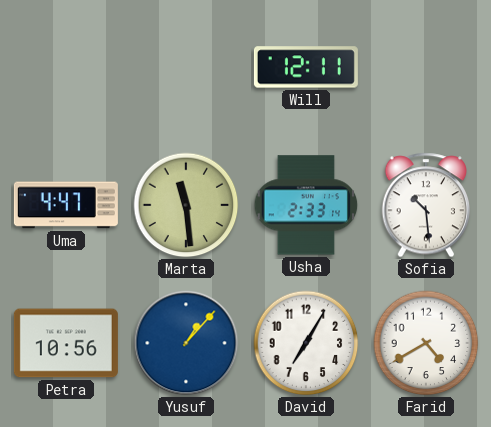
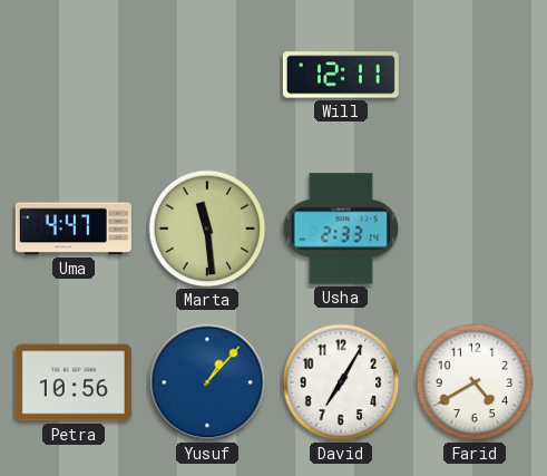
Sofia: 10:29 -> none
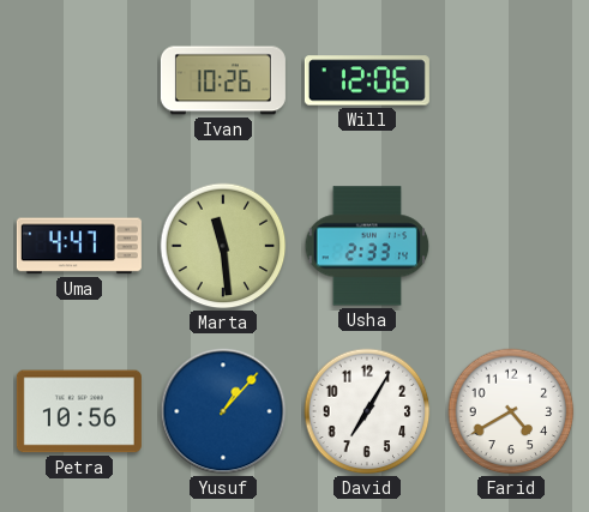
Ivan: none -> 10:26
Will: 12:11 -> 12:06
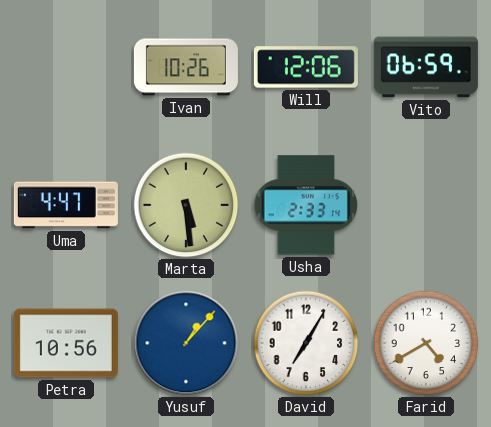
Vito: none -> 06:59
Marta: 11:29 -> 5:29
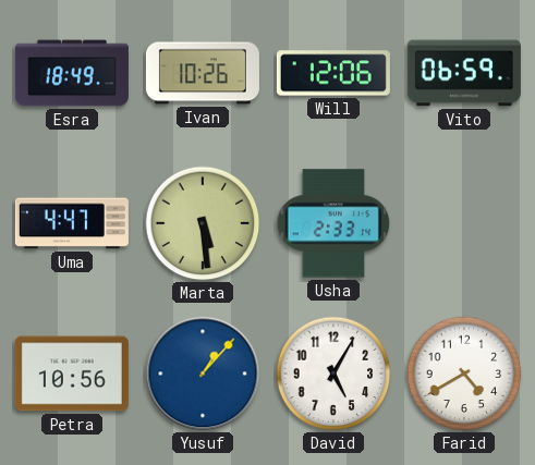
Esra: none -> 18:49
David: 7:05 -> 5:05
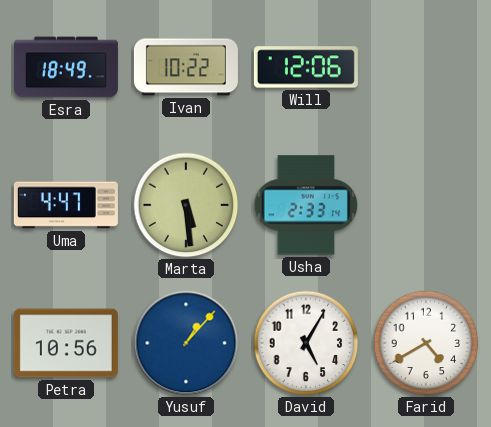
Ivan: 10:26 -> 10:22
Vito: 06:59 -> none
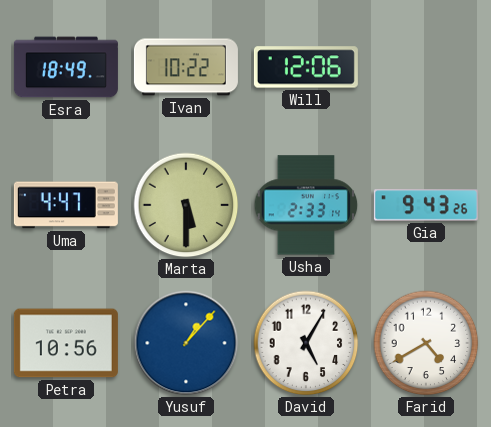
Marta: 5:29 -> 5:30
Gia: none -> 9:43
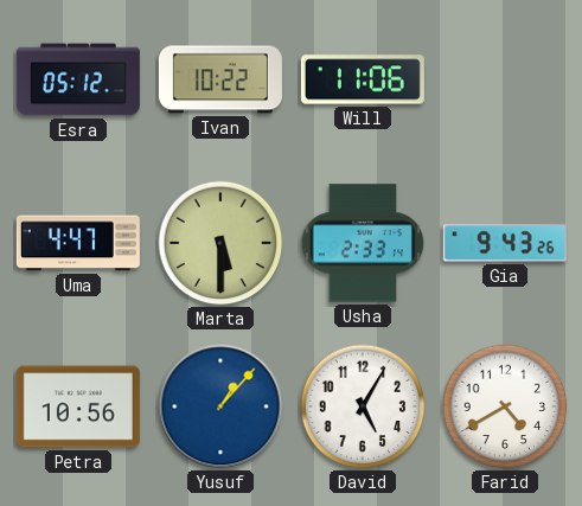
Esra: 18:49 -> 05:12
Will: 12:06 -> 11:06
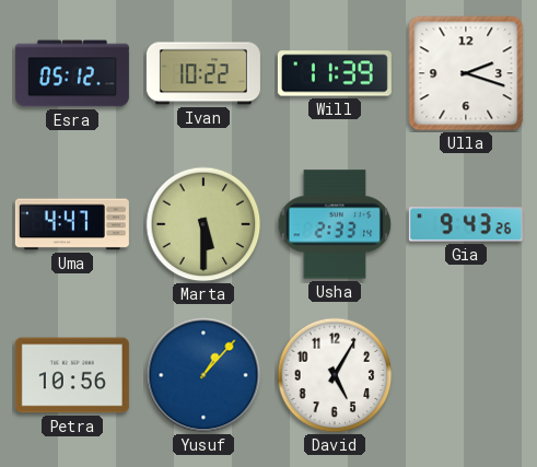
Will: 11:06 -> 11:39
Ulla: none -> 2:18
Farid: 4:40 -> none
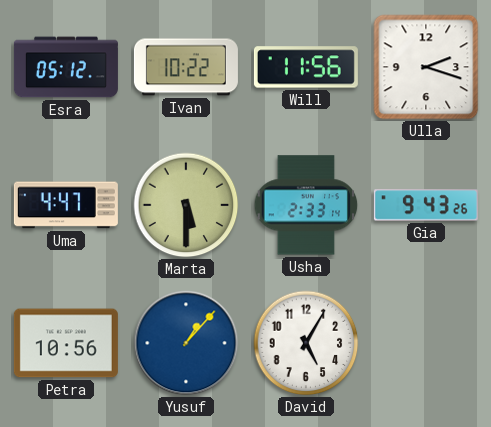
Will: 11:39 -> 11:56
